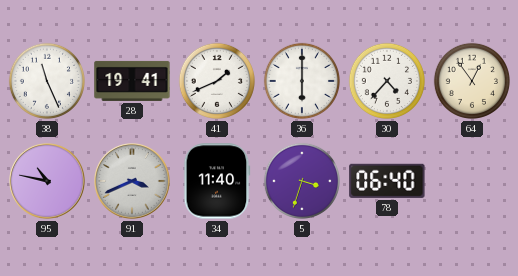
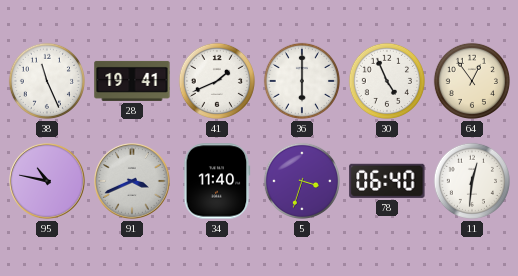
30: 4:37 -> 4:56
11: none -> 12:31
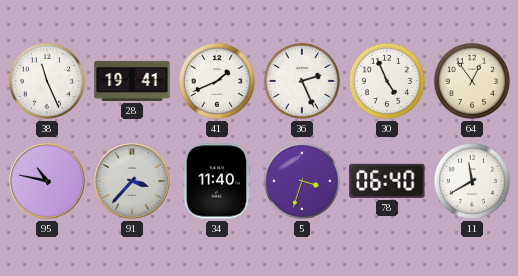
36: 6:00 -> 2:26
91: 3:41 -> 3:37
11: 12:31 -> 11:40
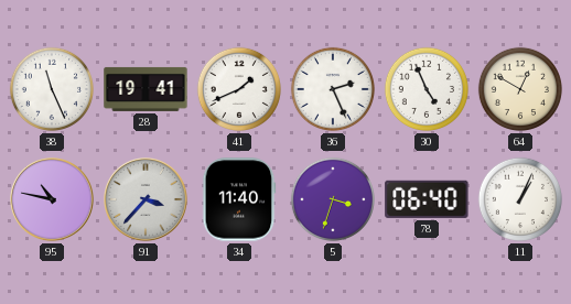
64: 12:54 -> 12:50
11: 11:40 -> 1:04
